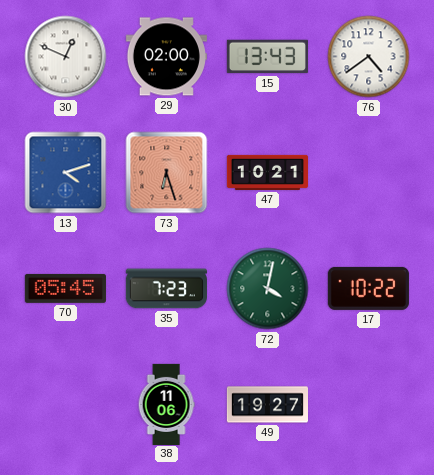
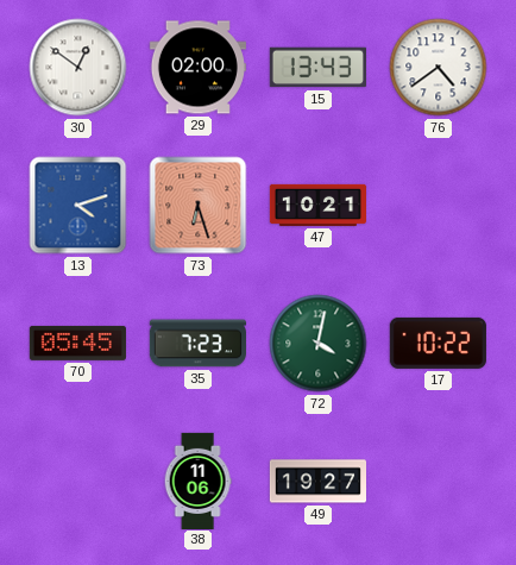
30: 12:49 -> 12:51
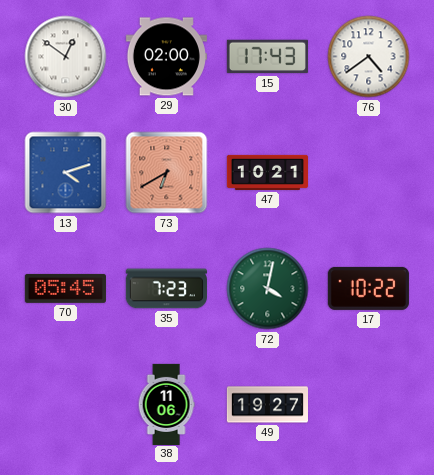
15: 13:43 -> 17:43
73: 6:27 -> 6:40
